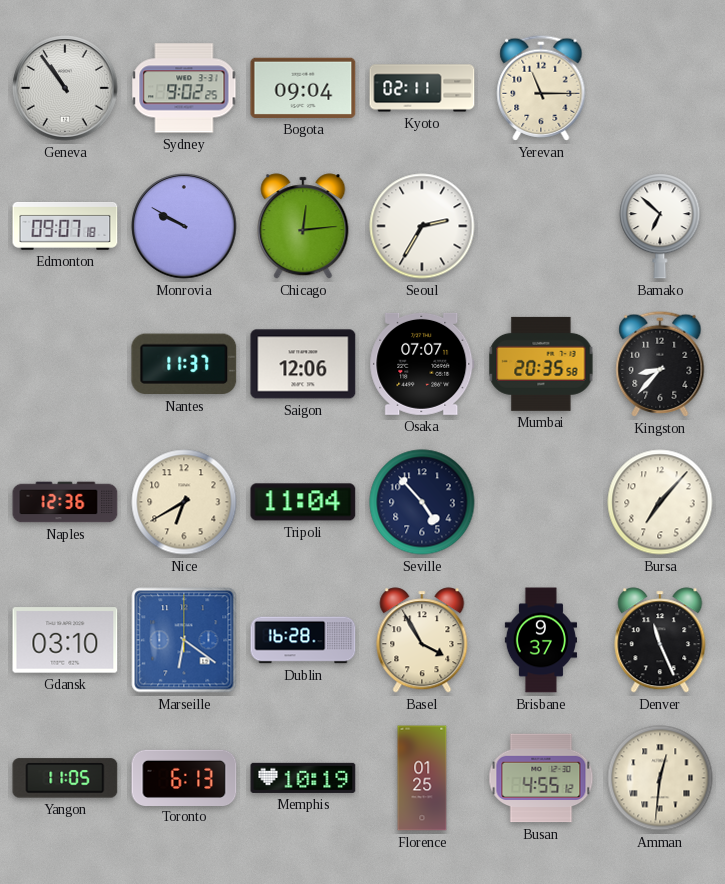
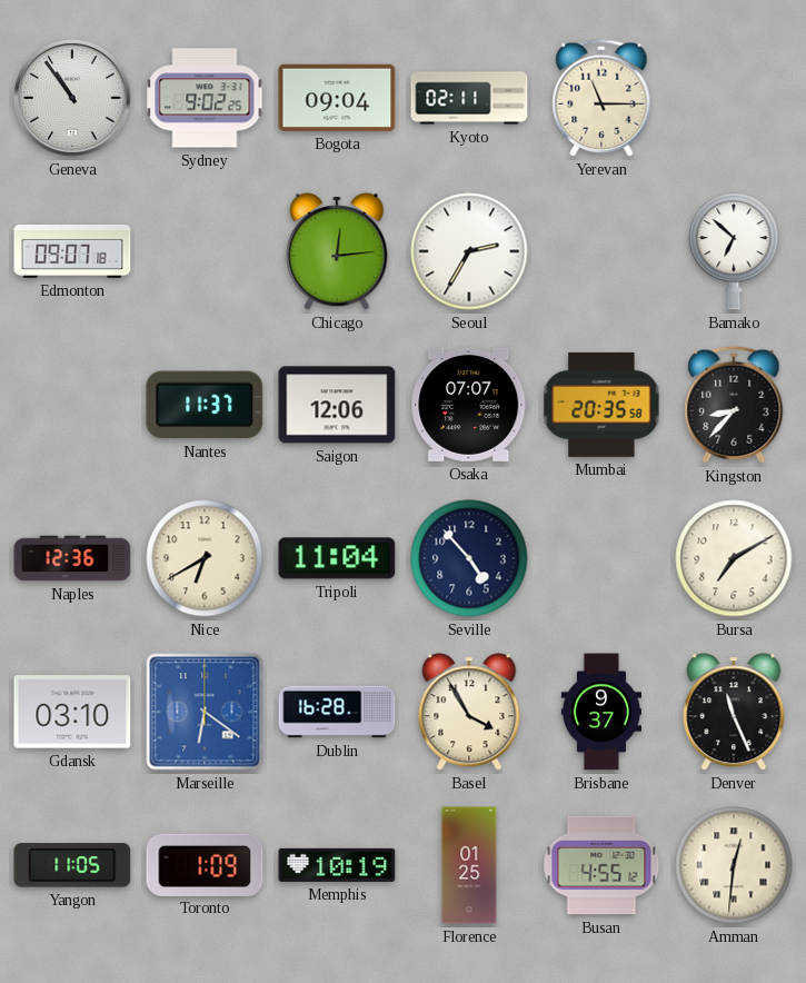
Monrovia: 9:50 -> none
Bursa: 7:07 -> 7:10
Toronto: 6:13 -> 1:09
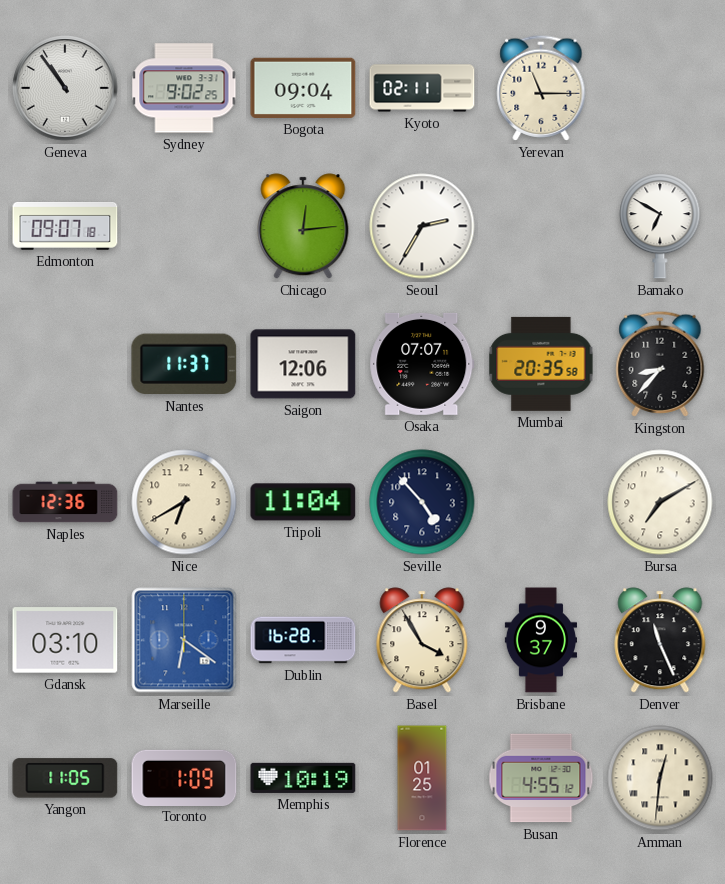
Bamako: 6:52 -> 6:50
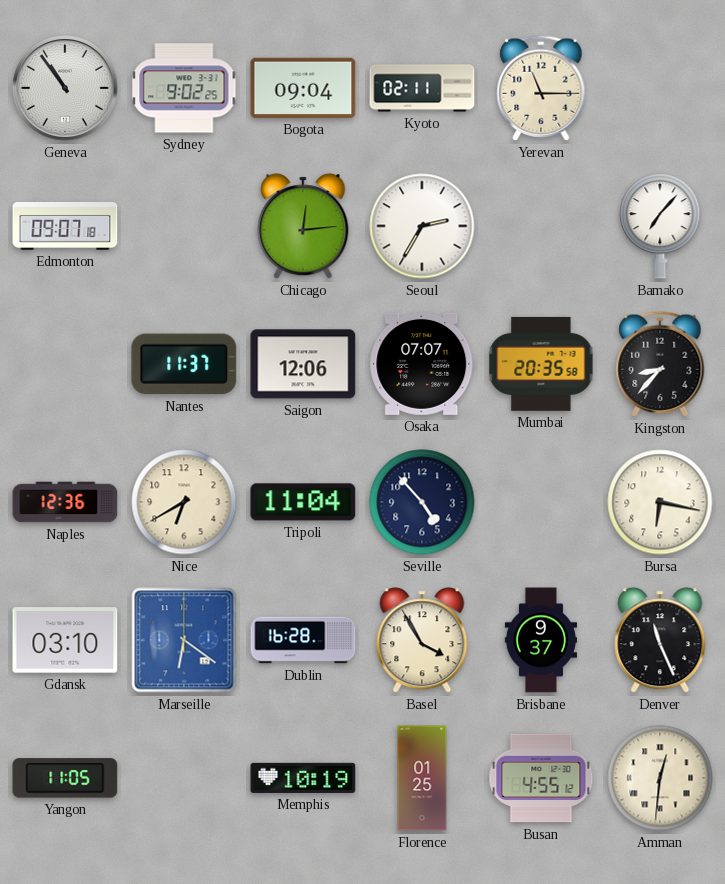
Bamako: 6:50 -> 7:07
Bursa: 7:10 -> 6:17
Toronto: 1:09 -> none
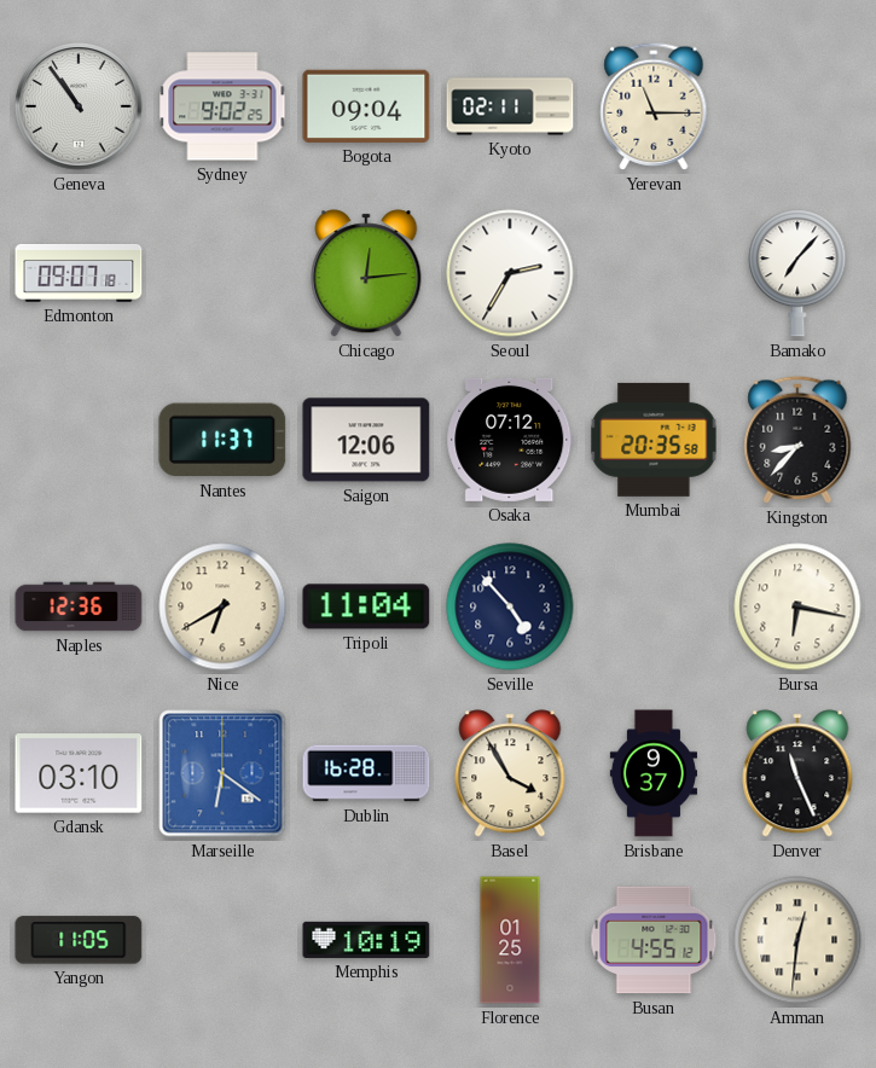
Osaka: 07:07 -> 07:12
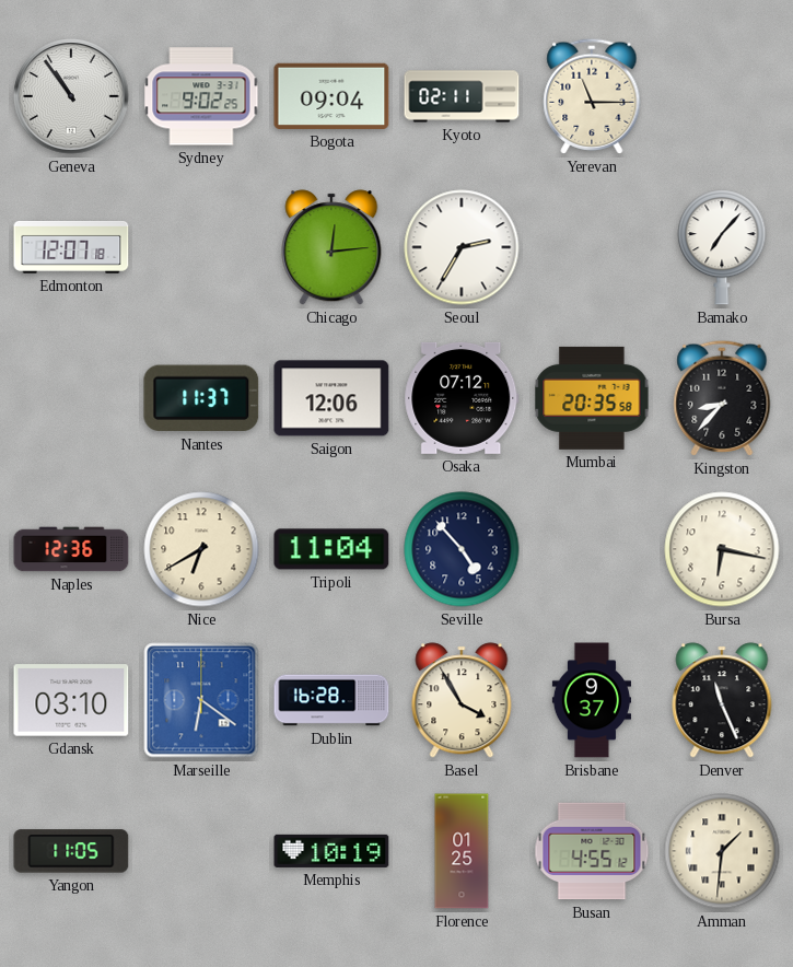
Edmonton: 09:07 -> 12:07
Amman: 12:31 -> 1:31
